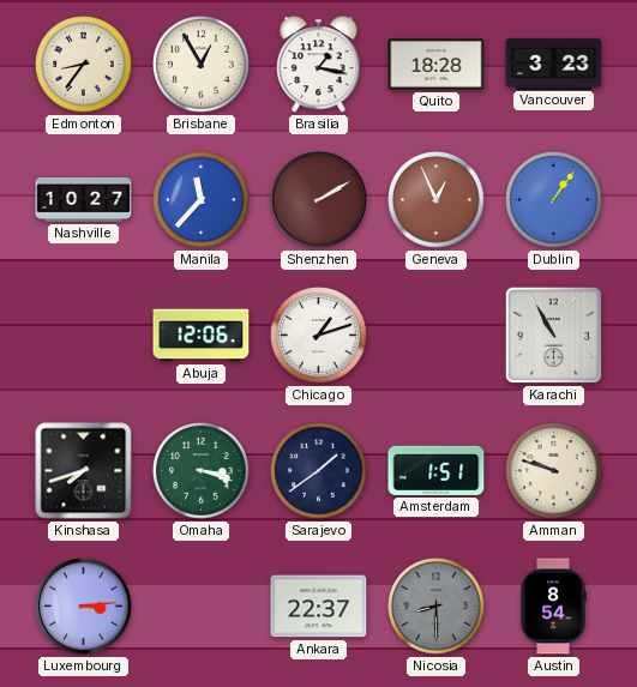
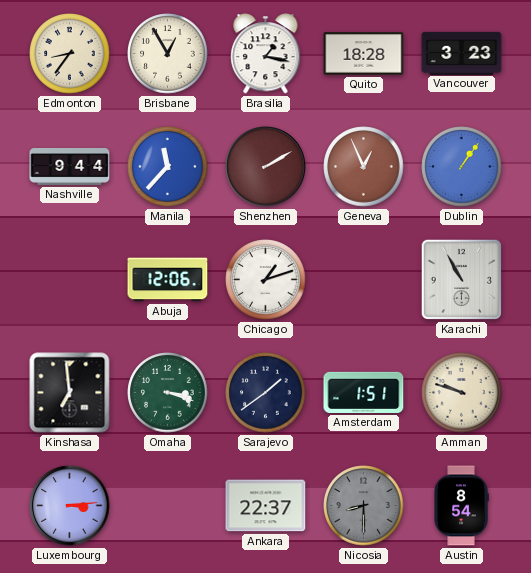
Nashville: 10:27 -> 9:44
Kinshasa: 7:42 -> 6:59
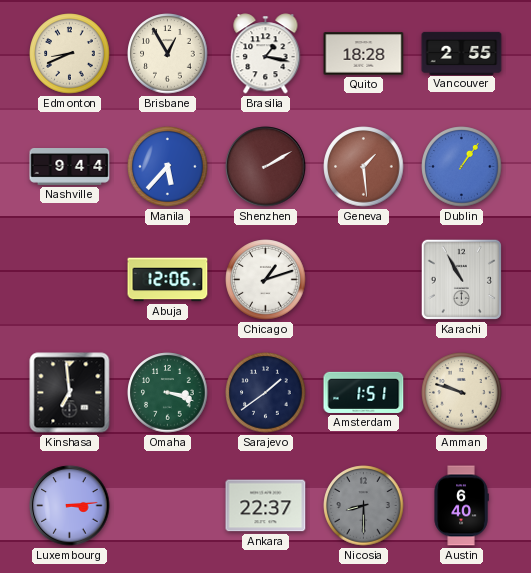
Edmonton: 8:36 -> 8:41
Vancouver: 3:23 -> 2:55
Manila: 11:37 -> 5:37
Geneva: 12:56 -> 1:29
Austin: 8:54 -> 6:40
